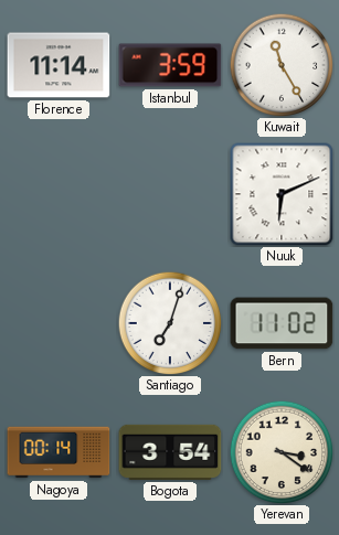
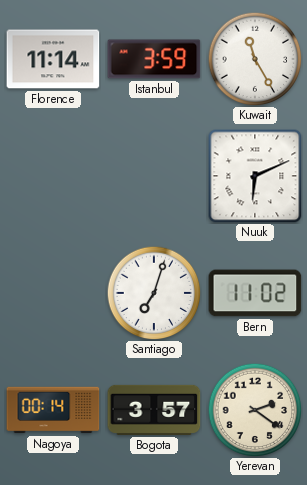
Bogota: 3:54 -> 3:57
Yerevan: 3:21 -> 2:21
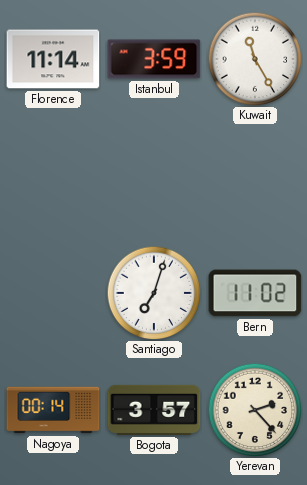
Nuuk: 6:11 -> none
Yerevan: 2:21 -> 2:23
